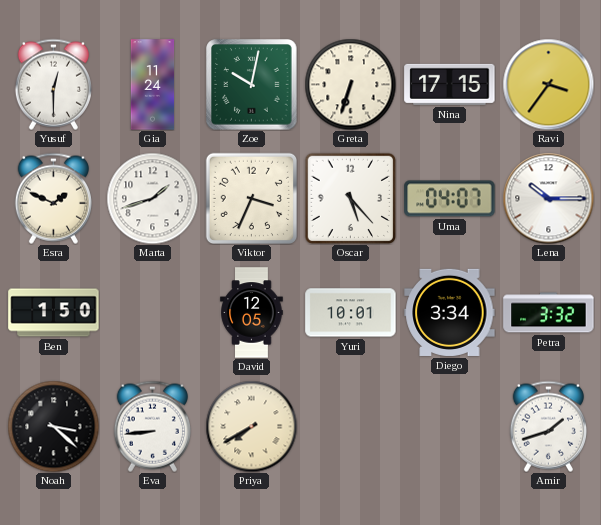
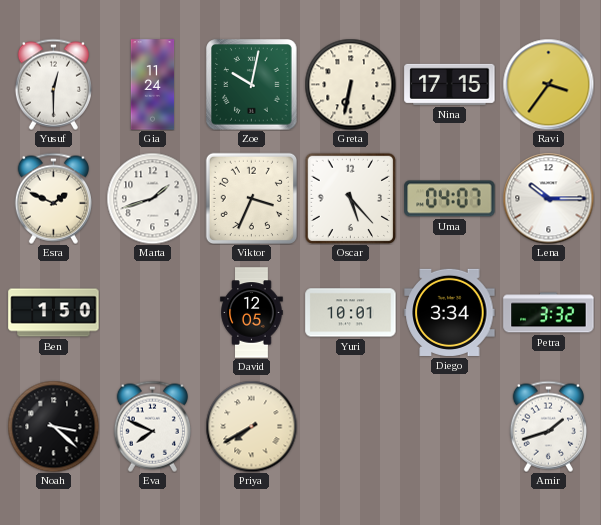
Greta: 6:33 -> 6:32
Eva: 8:44 -> 7:49
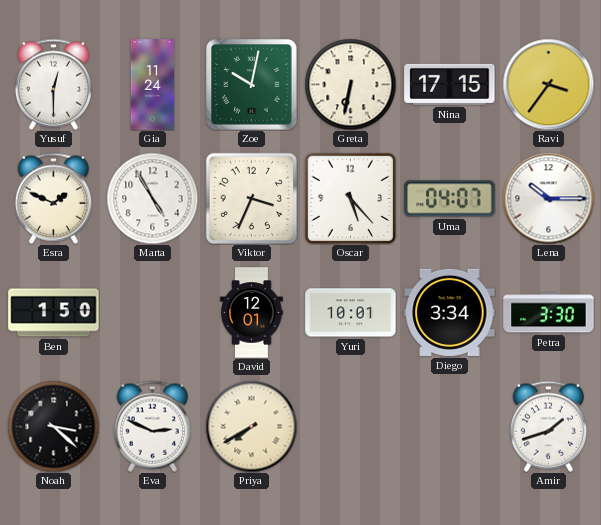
Marta: 1:42 -> 4:55
David: 12:05 -> 12:01
Petra: 3:32 -> 3:30
Eva: 7:49 -> 2:49
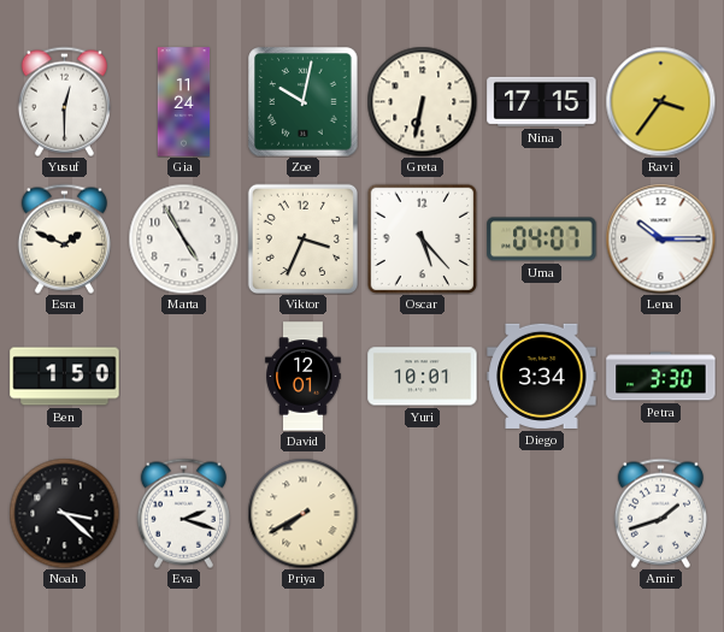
Eva: 2:49 -> 2:18
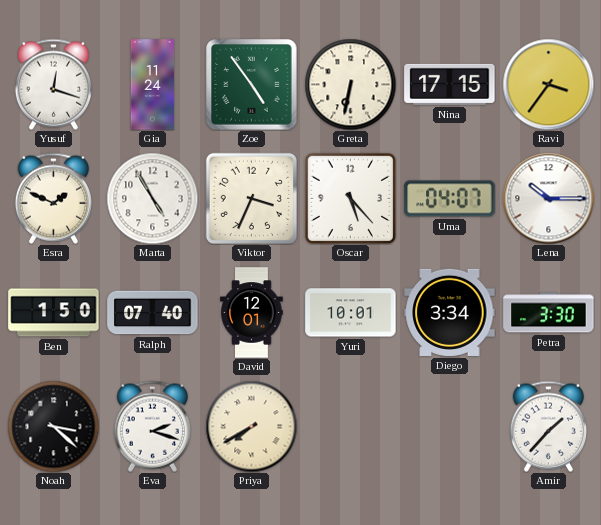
Yusuf: 12:30 -> 12:18
Zoe: 10:02 -> 4:54
Ralph: none -> 07:40
Amir: 1:42 -> 1:37
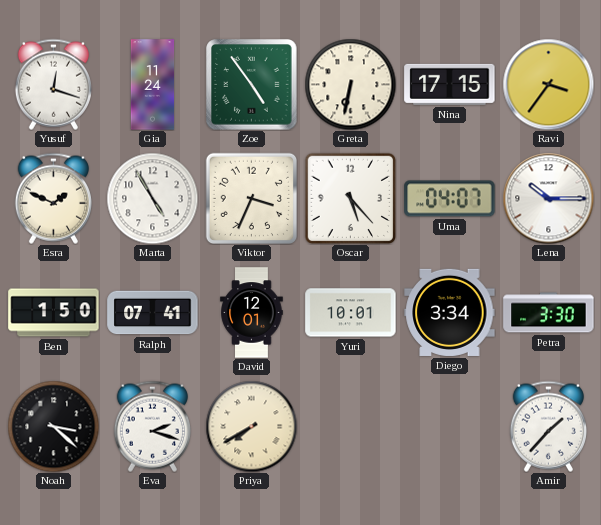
Ralph: 07:40 -> 07:41
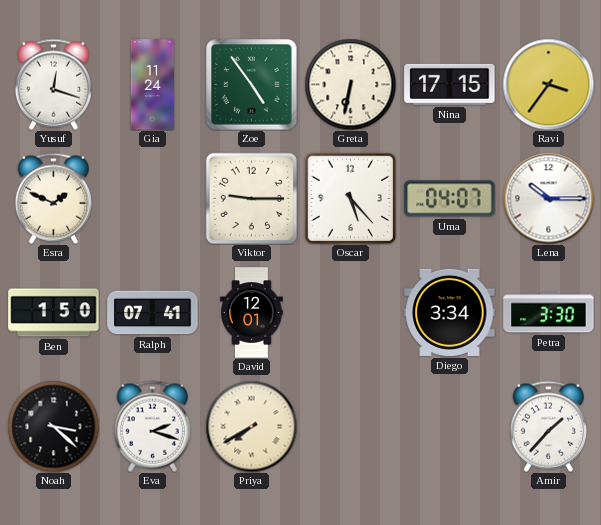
Marta: 4:55 -> none
Viktor: 3:34 -> 9:15
Yuri: 10:01 -> none
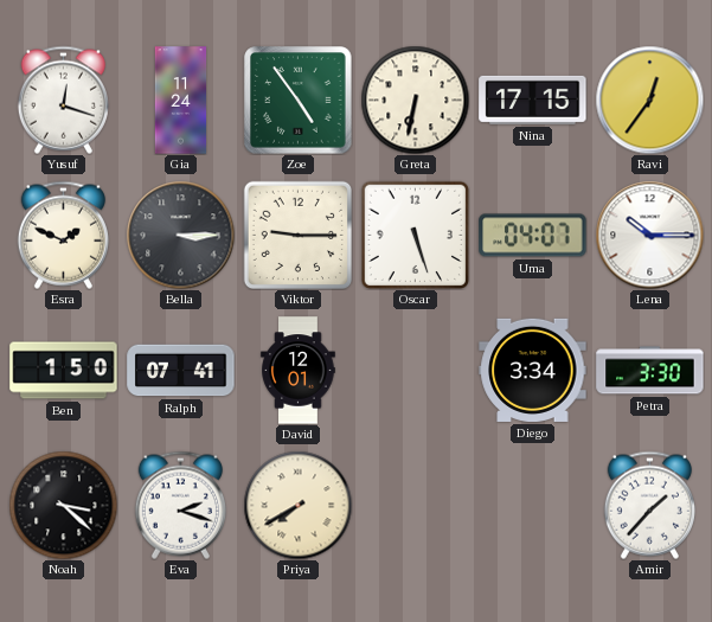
Ravi: 3:36 -> 12:36
Bella: none -> 3:15
Oscar: 5:23 -> 5:27
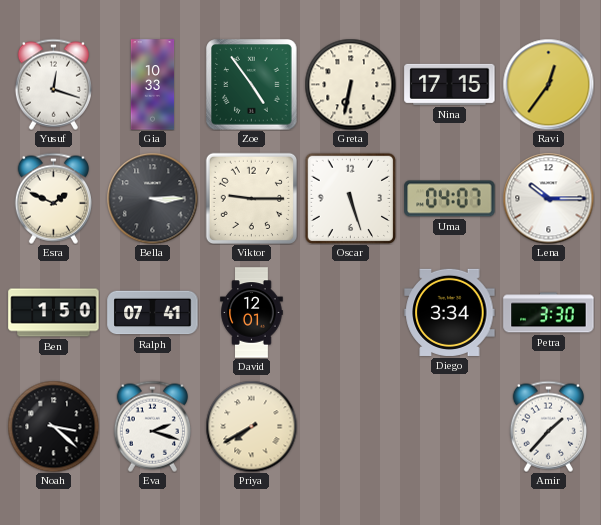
Gia: 11:24 -> 10:33
